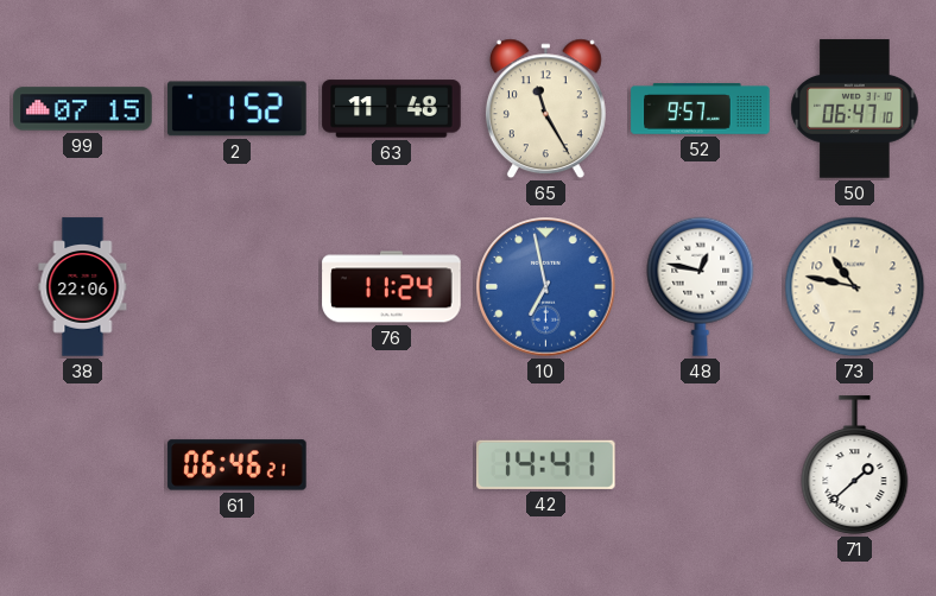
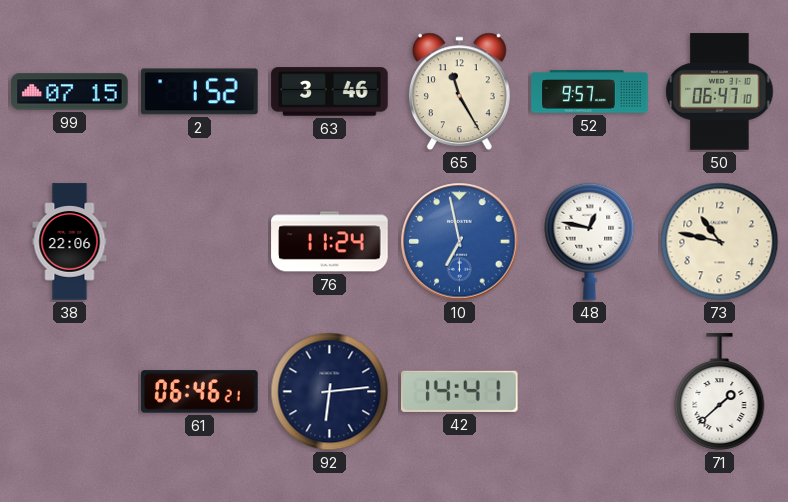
63: 11:48 -> 3:46
92: none -> 6:14
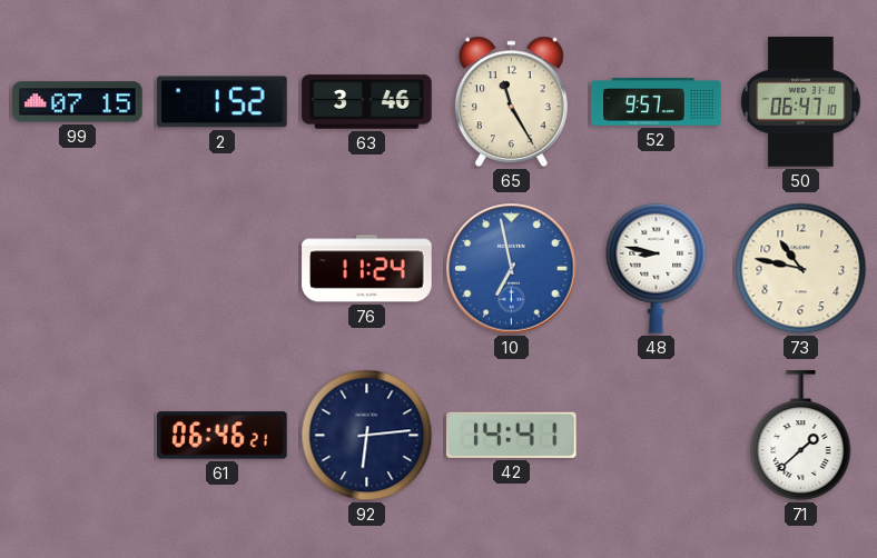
38: 22:06 -> none
48: 12:47 -> 8:47
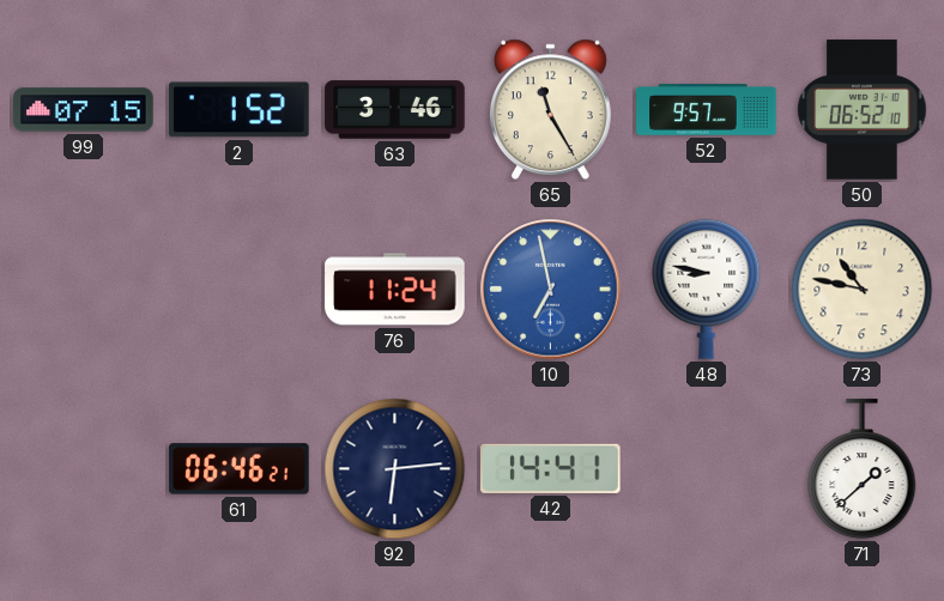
50: 06:47 -> 06:52
